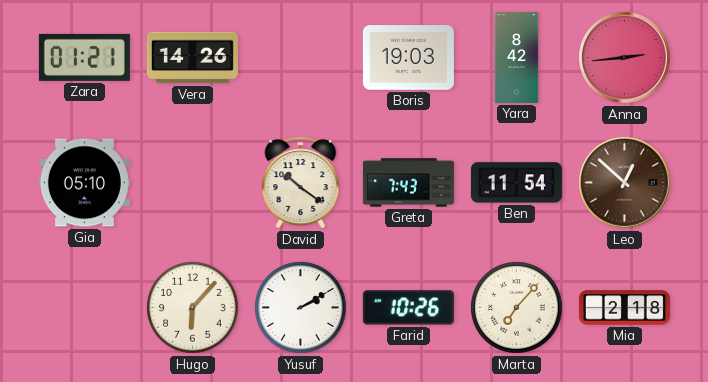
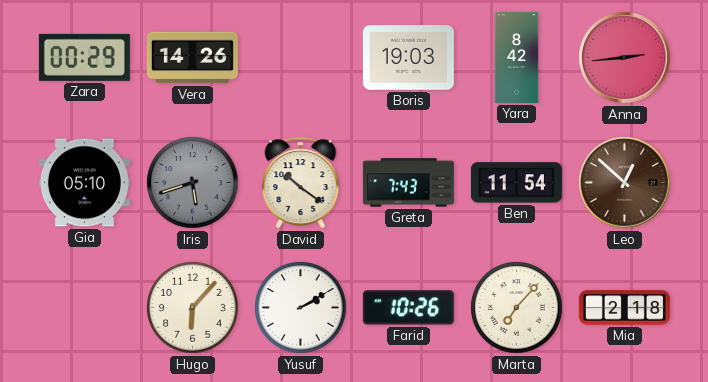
Zara: 01:21 -> 00:29
Iris: none -> 5:42
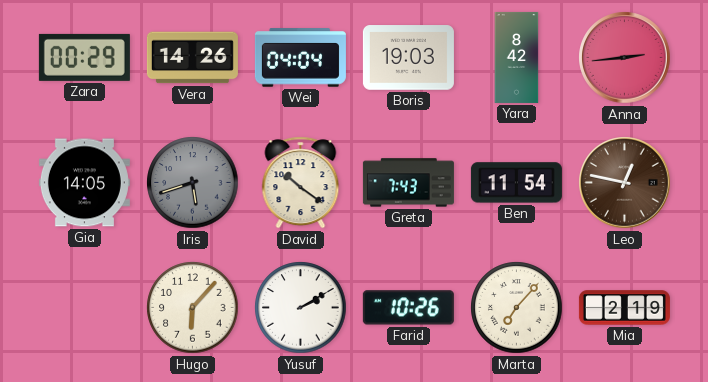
Wei: none -> 04:04
Gia: 05:10 -> 14:05
Leo: 12:52 -> 12:47
Mia: 2:18 -> 2:19
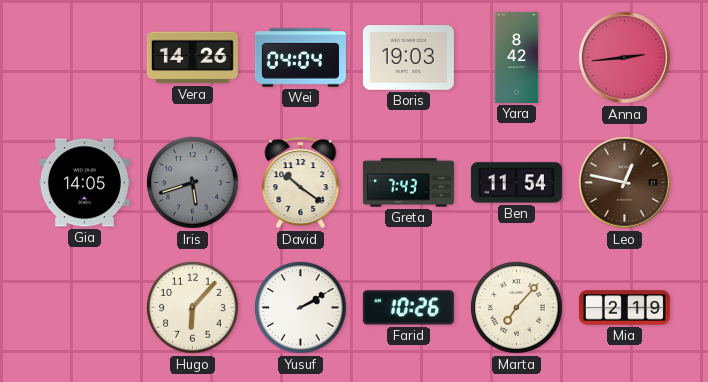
Zara: 00:29 -> none
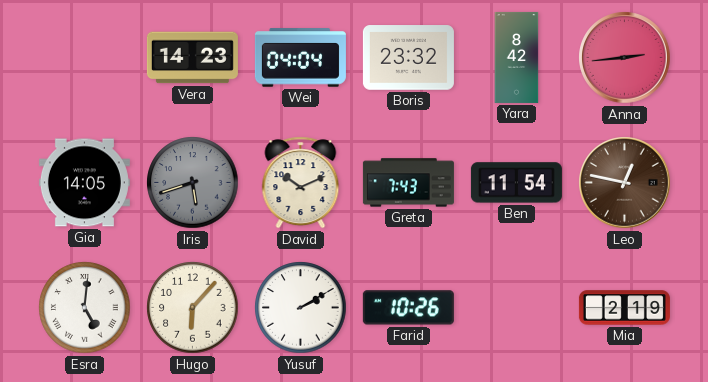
Vera: 14:26 -> 14:23
Boris: 19:03 -> 23:32
David: 10:21 -> 10:11
Esra: none -> 5:01
Marta: 7:07 -> none
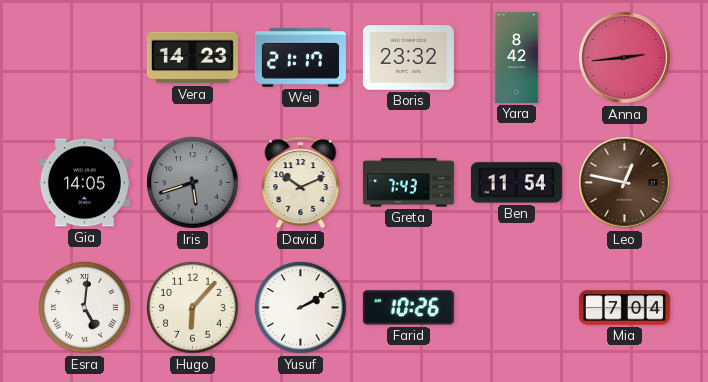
Wei: 04:04 -> 21:17
Mia: 2:19 -> 7:04
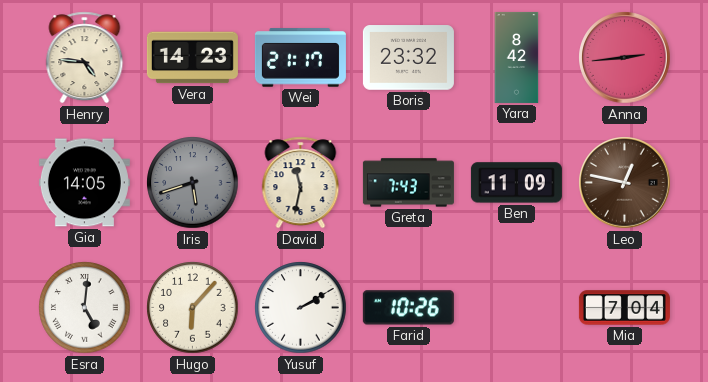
Henry: none -> 4:46
David: 10:11 -> 11:32
Ben: 11:54 -> 11:09
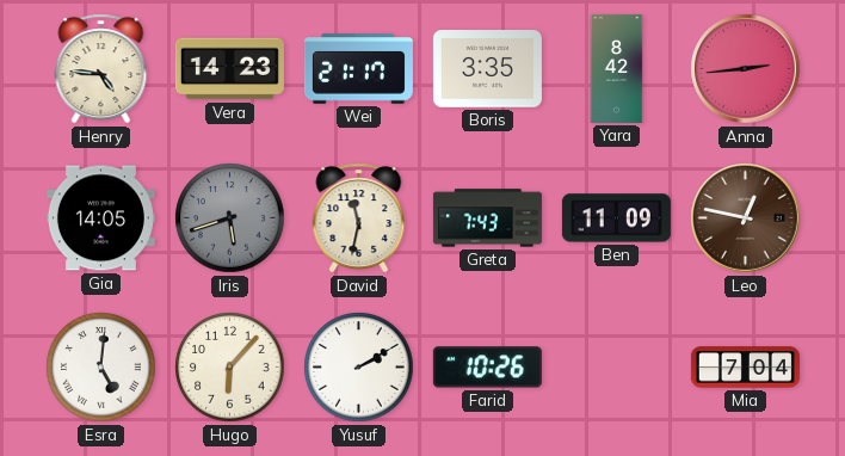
Boris: 23:32 -> 3:35
